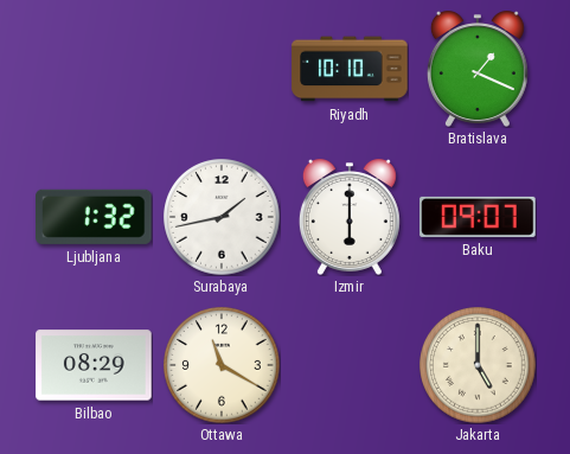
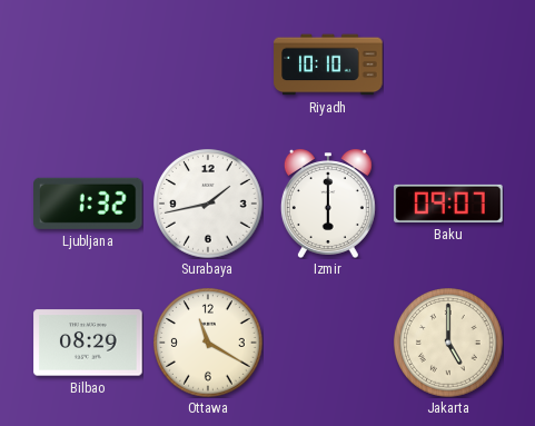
Bratislava: 1:19 -> none
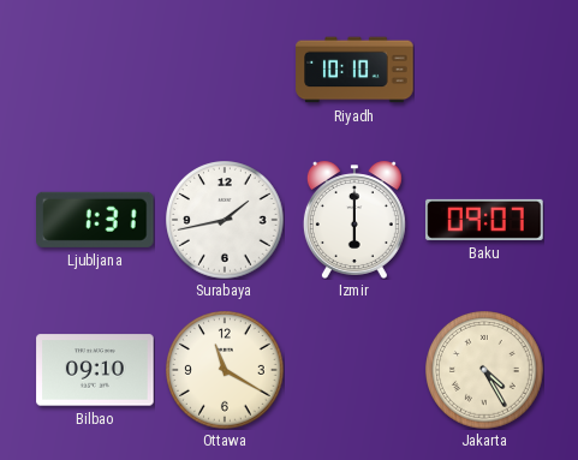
Ljubljana: 1:32 -> 1:31
Bilbao: 08:29 -> 09:10
Jakarta: 5:00 -> 4:25
